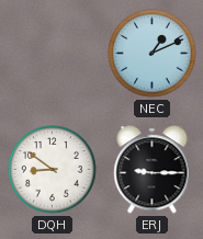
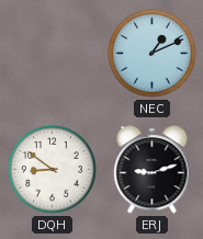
ERJ: 9:15 -> 9:12
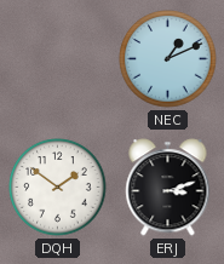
DQH: 8:51 -> 1:51
ERJ: 9:12 -> 3:12
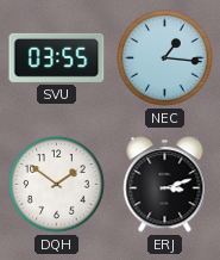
SVU: none -> 03:55
NEC: 1:11 -> 1:16
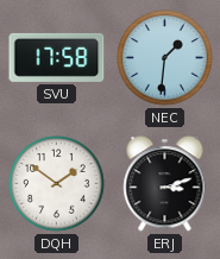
SVU: 03:55 -> 17:58
NEC: 1:16 -> 1:31
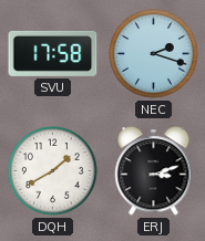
NEC: 1:31 -> 2:18
DQH: 1:51 -> 1:40
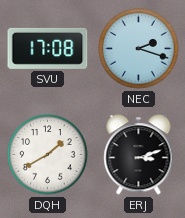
SVU: 17:58 -> 17:08
